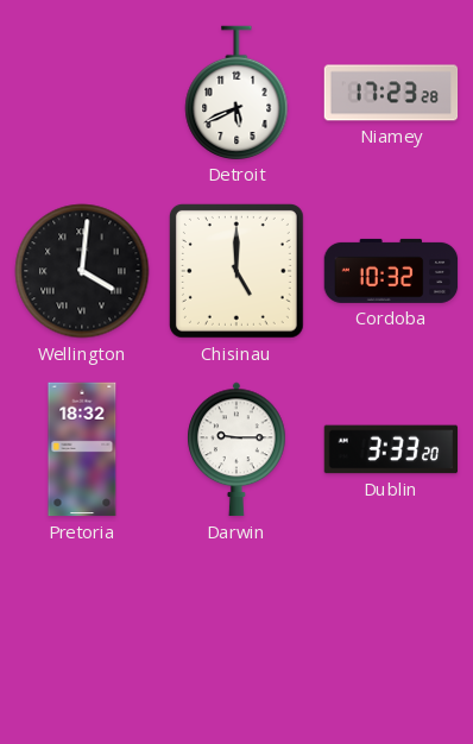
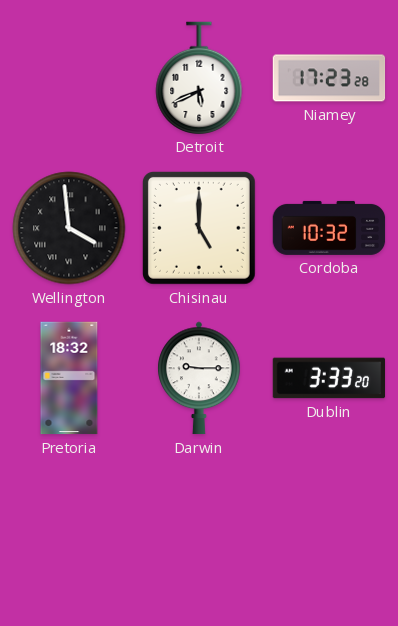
Wellington: 4:01 -> 3:59
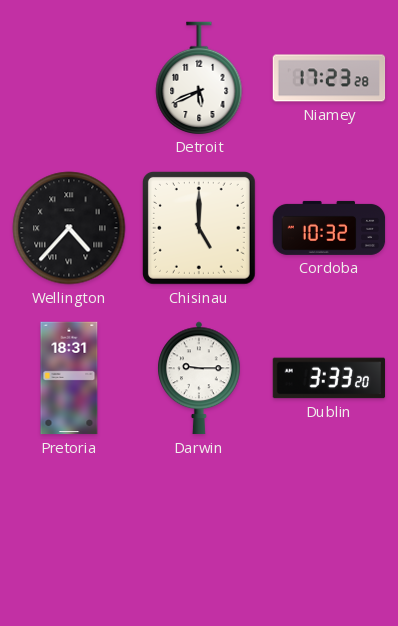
Wellington: 3:59 -> 4:37
Pretoria: 18:32 -> 18:31
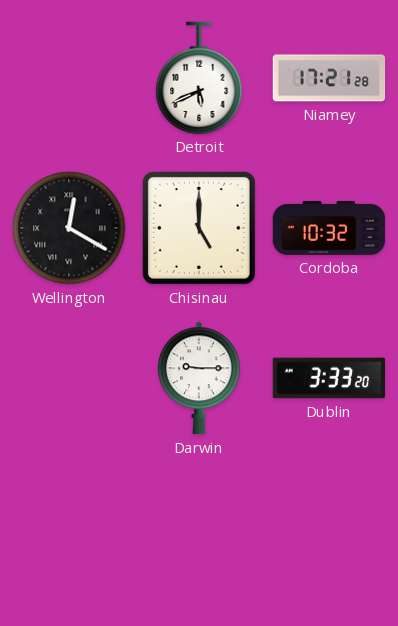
Niamey: 17:23 -> 17:21
Wellington: 4:37 -> 12:20
Pretoria: 18:31 -> none
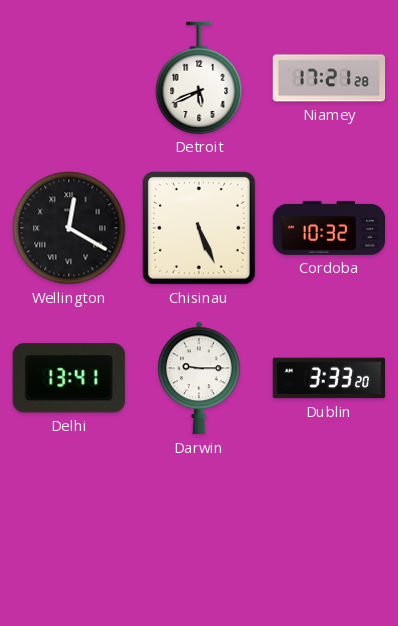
Chisinau: 5:00 -> 5:26
Delhi: none -> 13:41
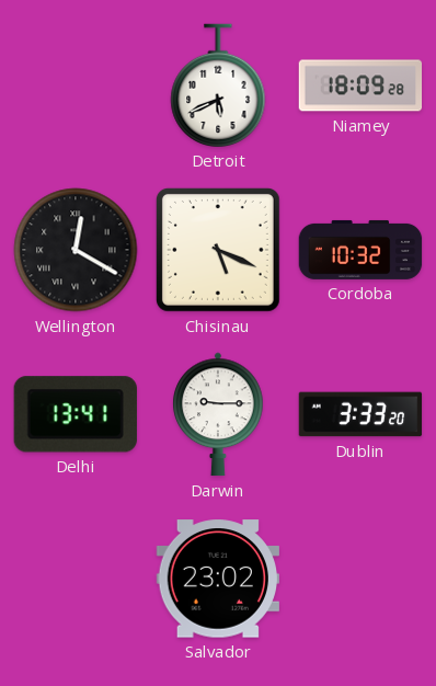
Niamey: 17:21 -> 18:09
Chisinau: 5:26 -> 5:19
Salvador: none -> 23:02
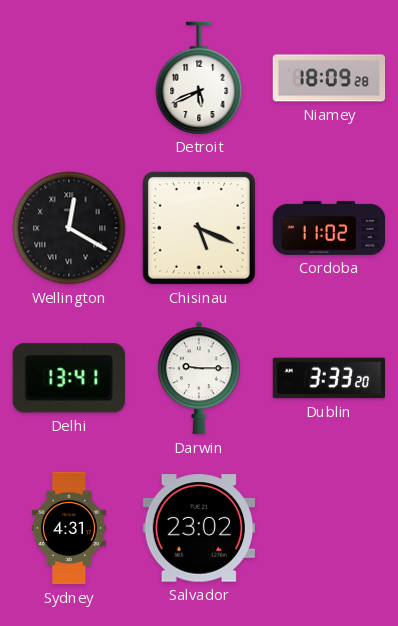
Cordoba: 10:32 -> 11:02
Sydney: none -> 4:31
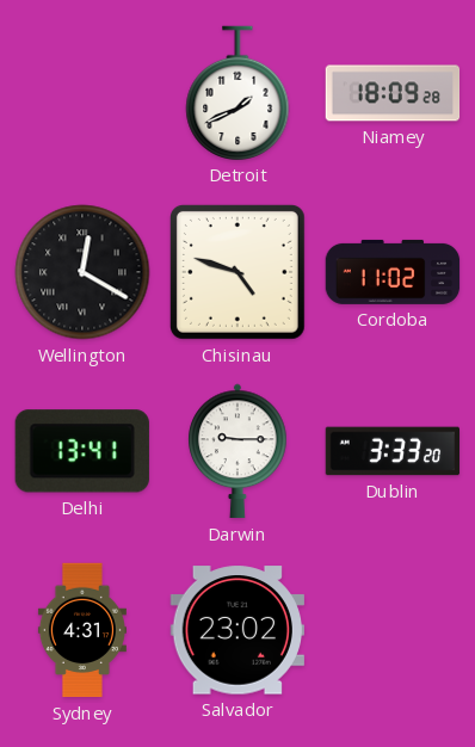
Detroit: 5:41 -> 1:41
Chisinau: 5:19 -> 4:48
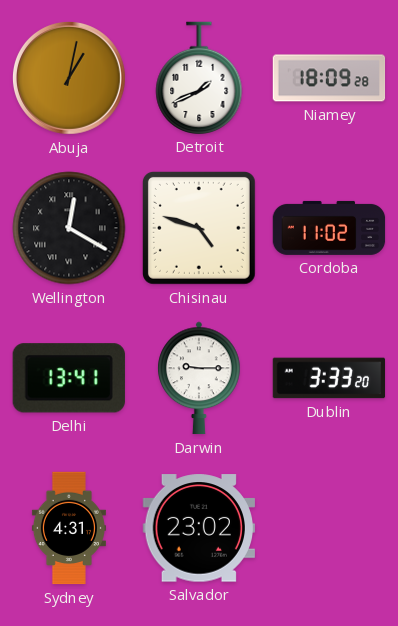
Abuja: none -> 1:02
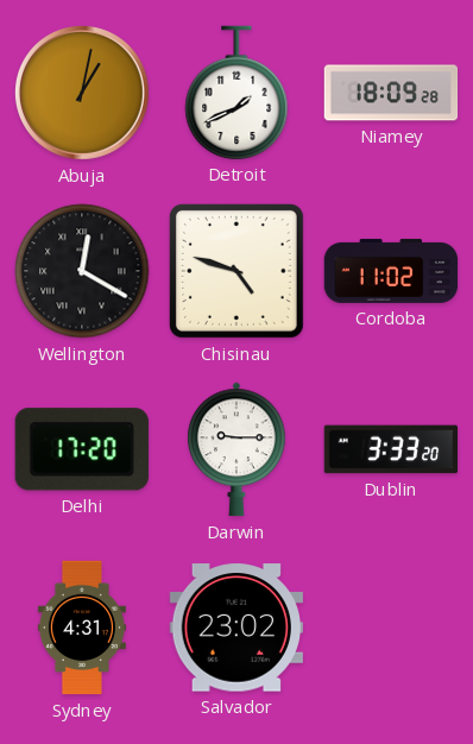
Delhi: 13:41 -> 17:20
